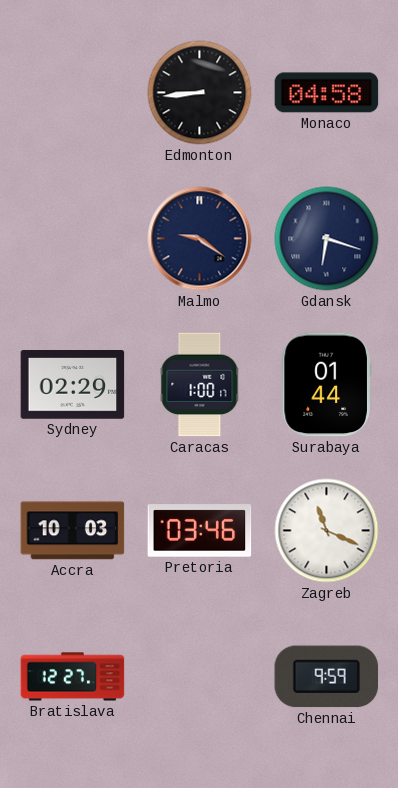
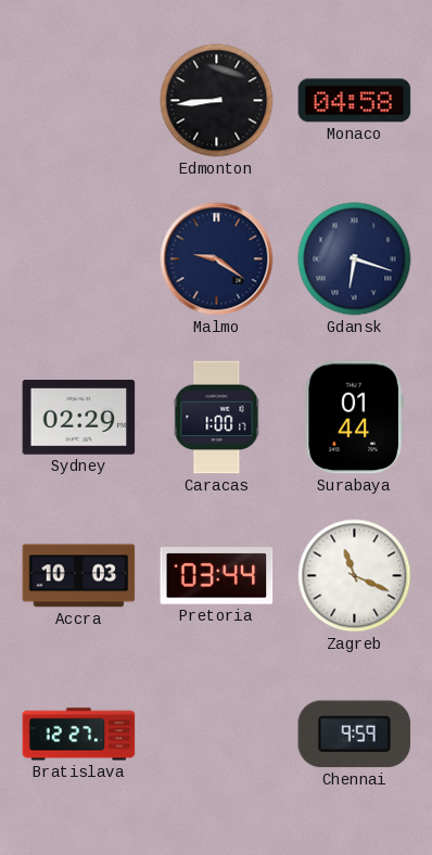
Pretoria: 03:46 -> 03:44
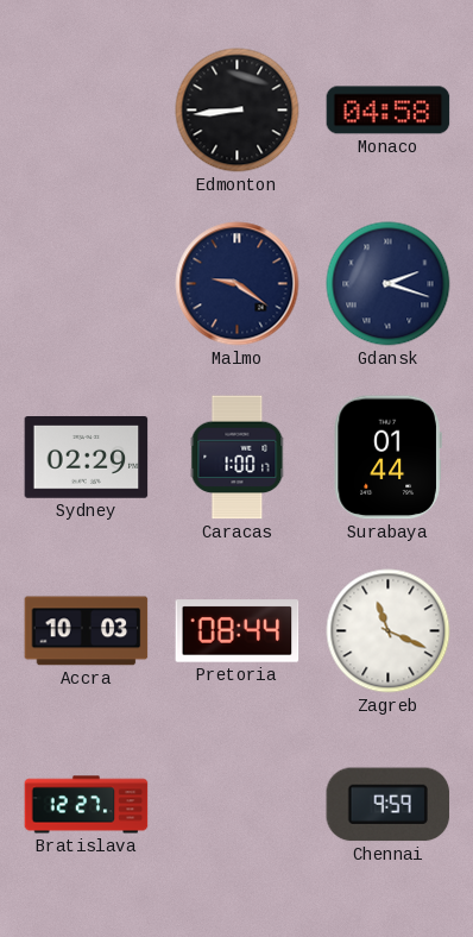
Gdansk: 6:18 -> 2:18
Pretoria: 03:44 -> 08:44
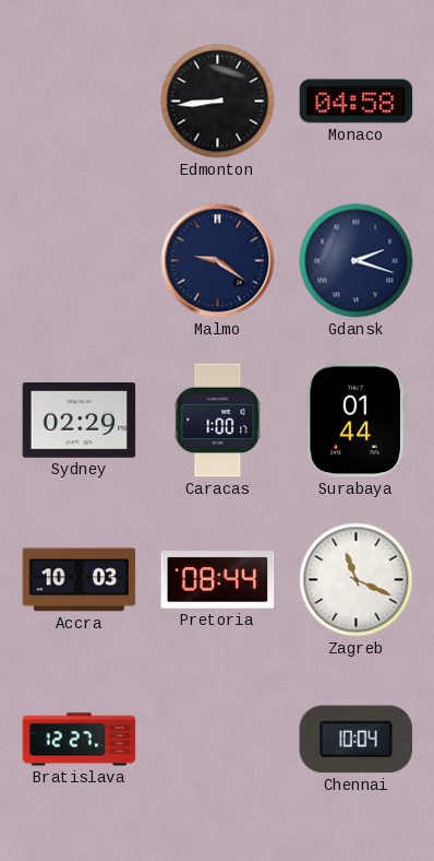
Chennai: 9:59 -> 10:04
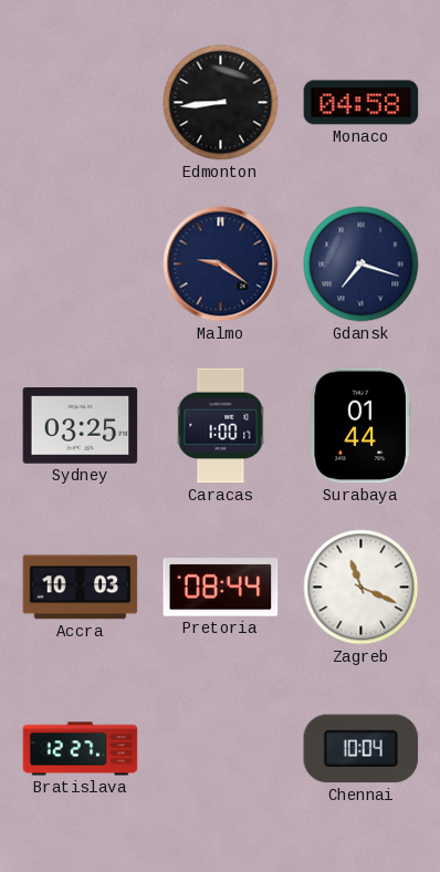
Gdansk: 2:18 -> 7:18
Sydney: 02:29 -> 03:25
